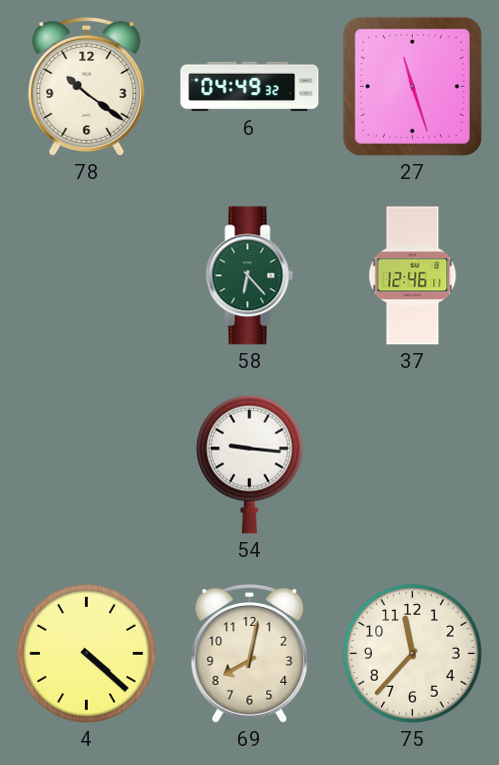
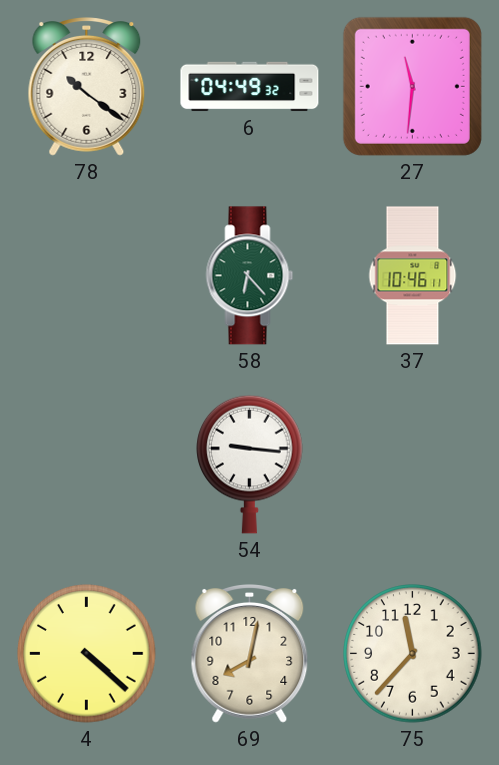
27: 11:27 -> 11:31
37: 12:46 -> 10:46
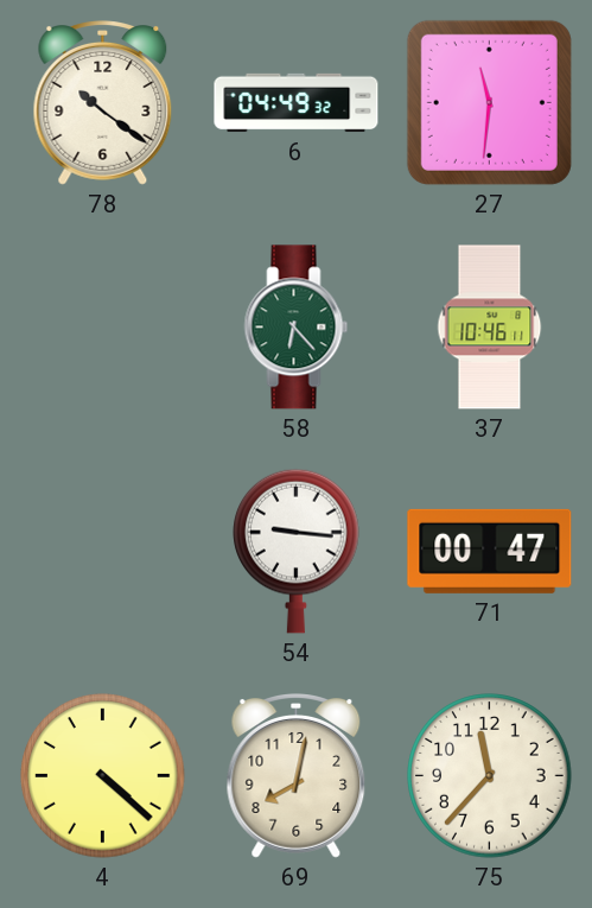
71: none -> 00:47
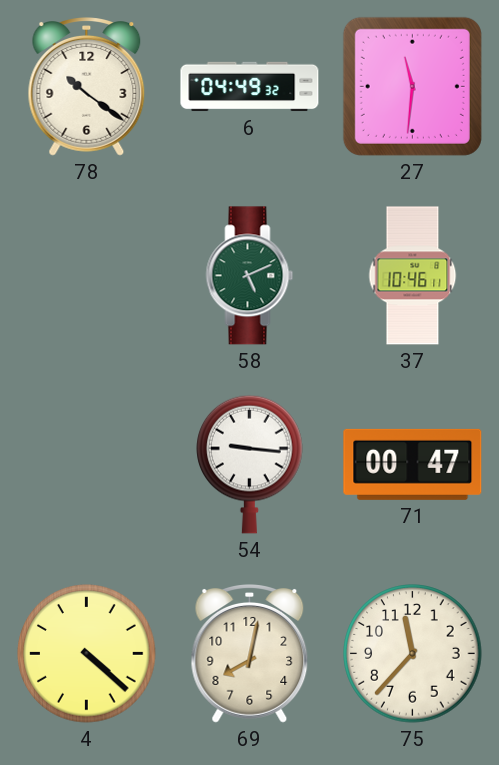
58: 6:23 -> 5:11
